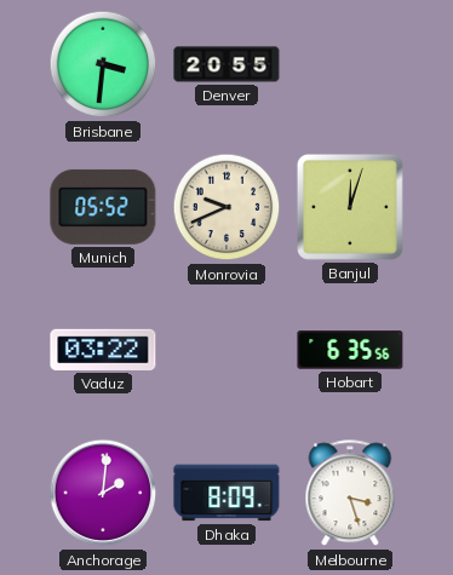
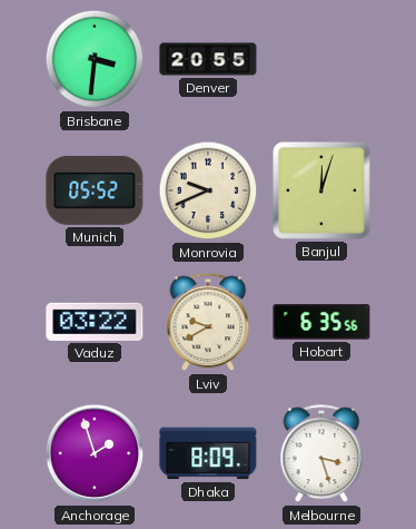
Lviv: none -> 9:40
Anchorage: 2:01 -> 1:57
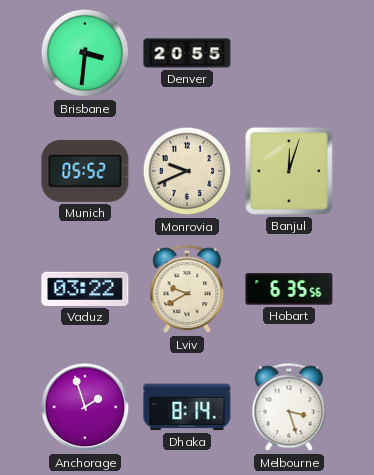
Dhaka: 8:09 -> 8:14
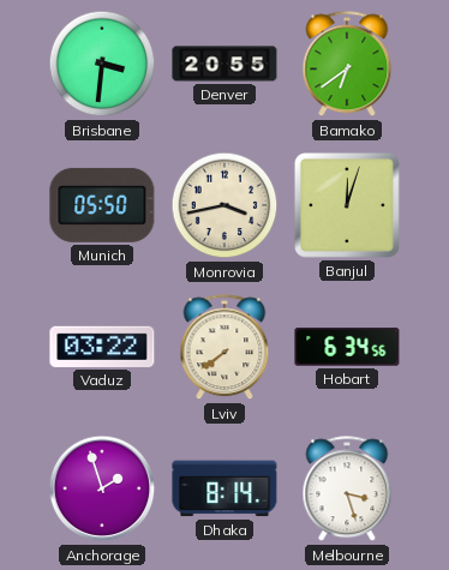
Bamako: none -> 6:39
Munich: 05:52 -> 05:50
Monrovia: 9:41 -> 3:43
Lviv: 9:40 -> 7:39
Hobart: 6:35 -> 6:34
